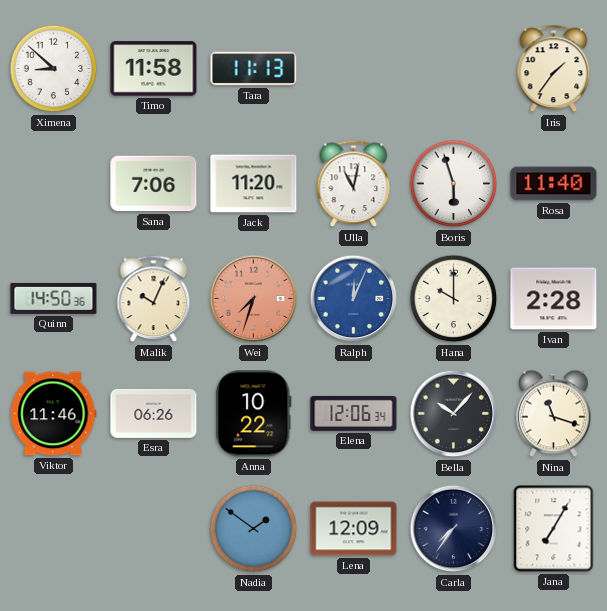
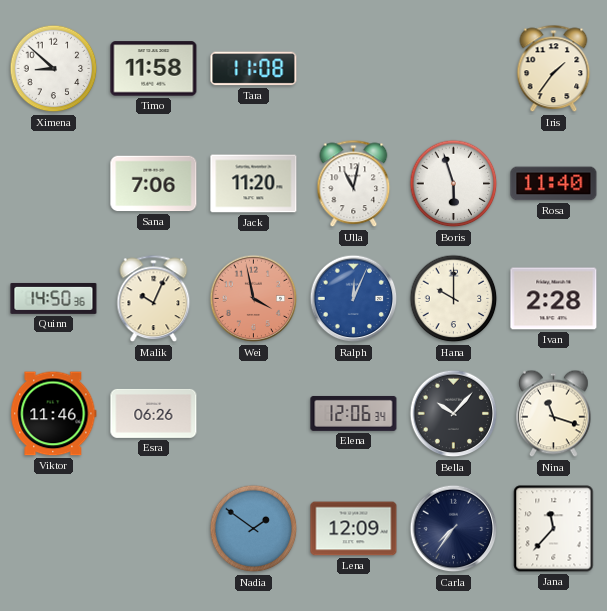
Tara: 11:13 -> 11:08
Wei: 7:33 -> 3:58
Anna: 10:22 -> none
Jana: 7:05 -> 11:37
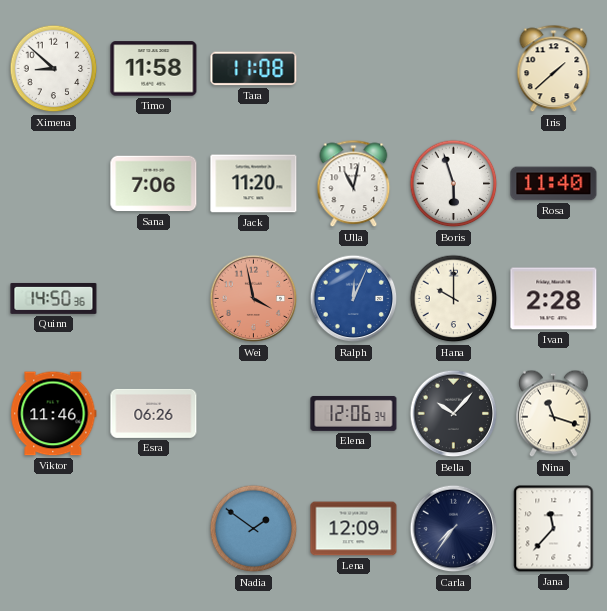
Iris: 1:36 -> 1:38
Malik: 10:04 -> none
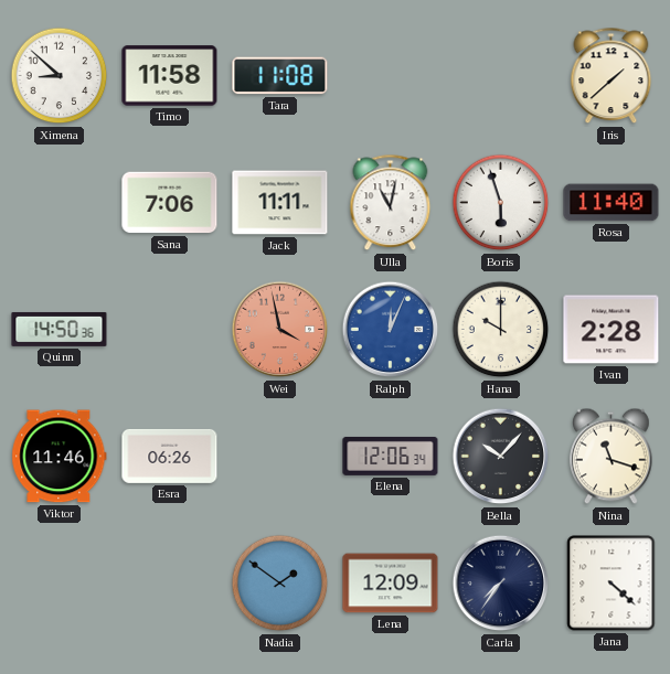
Jack: 11:20 -> 11:11
Jana: 11:37 -> 4:22
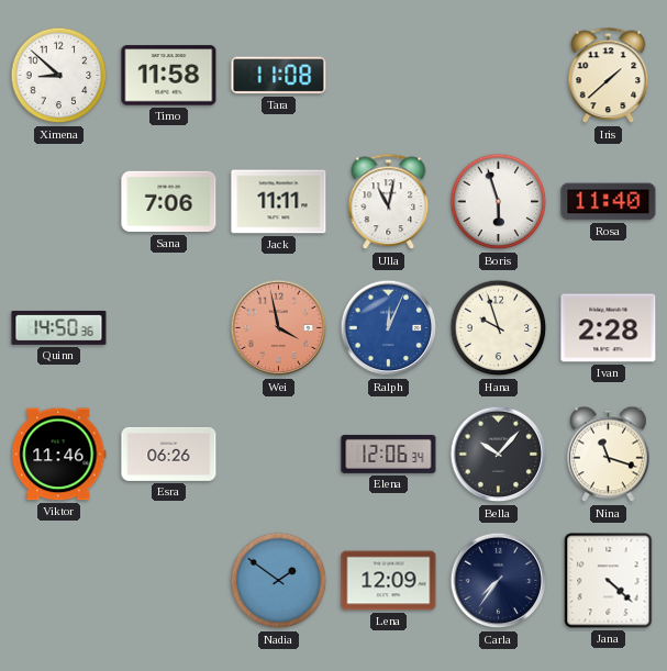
Hana: 10:00 -> 9:57
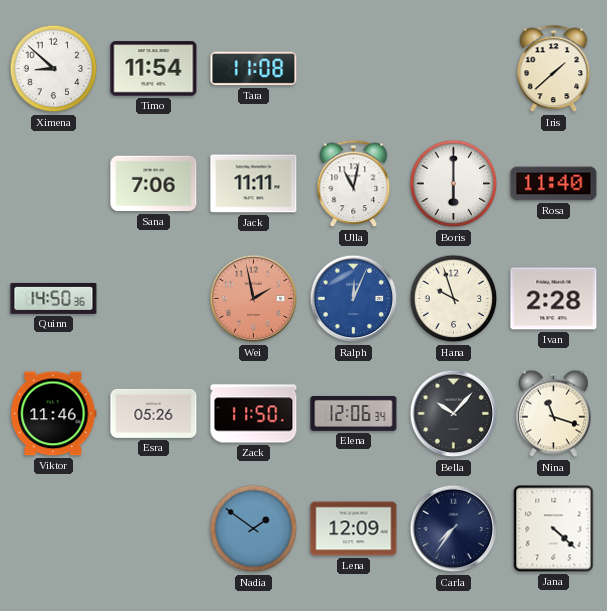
Timo: 11:58 -> 11:54
Boris: 5:57 -> 6:00
Wei: 3:58 -> 1:58
Esra: 06:26 -> 05:26
Zack: none -> 11:50
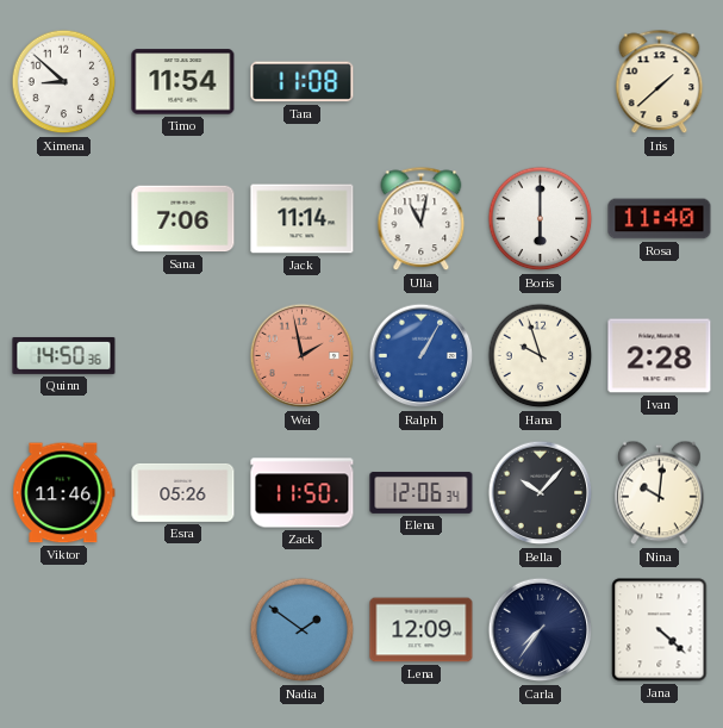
Jack: 11:11 -> 11:14
Ralph: 12:04 -> 1:05
Nina: 11:18 -> 10:01
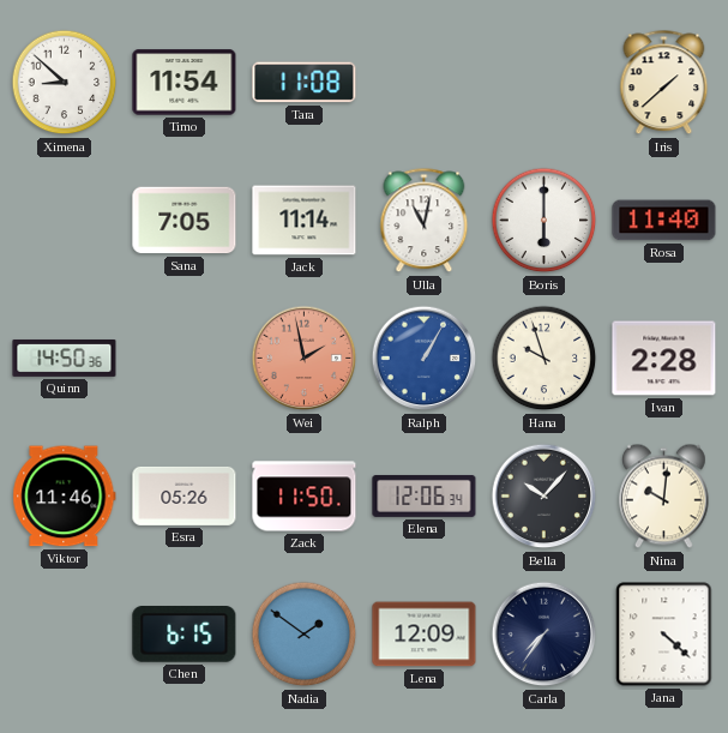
Sana: 7:06 -> 7:05
Chen: none -> 6:15
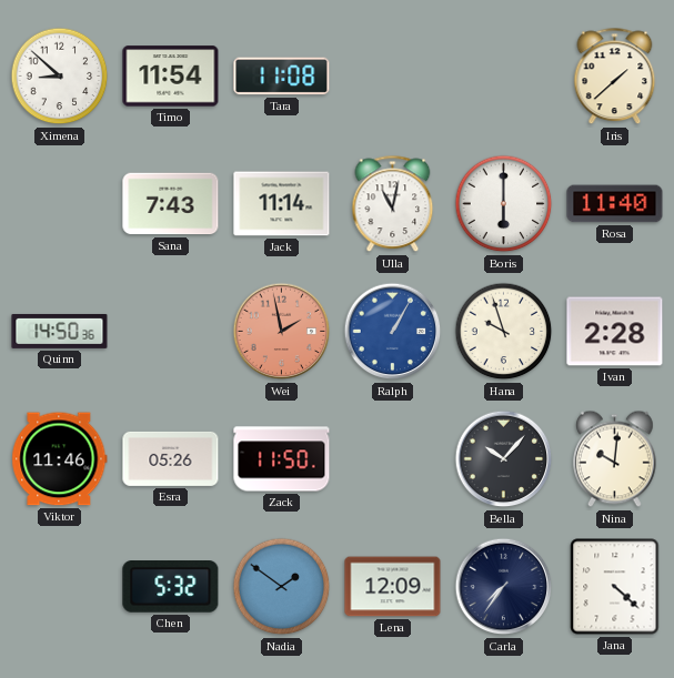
Sana: 7:05 -> 7:43
Elena: 12:06 -> none
Chen: 6:15 -> 5:32
